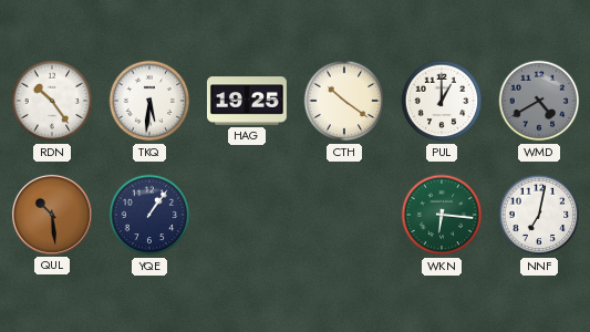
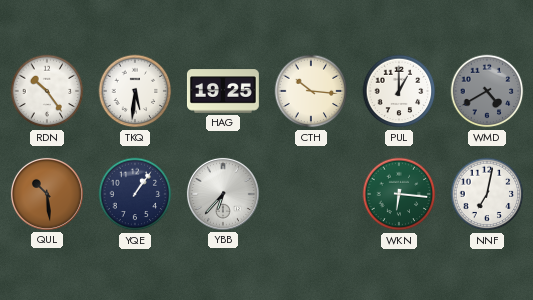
CTH: 10:21 -> 10:16
YBB: none -> 6:37
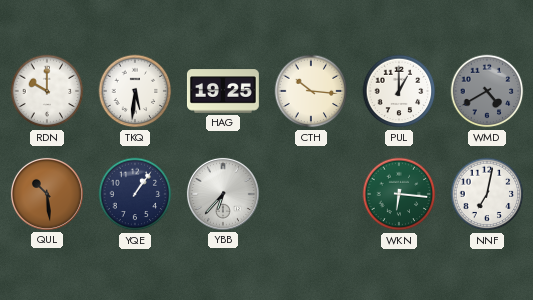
RDN: 10:24 -> 10:00
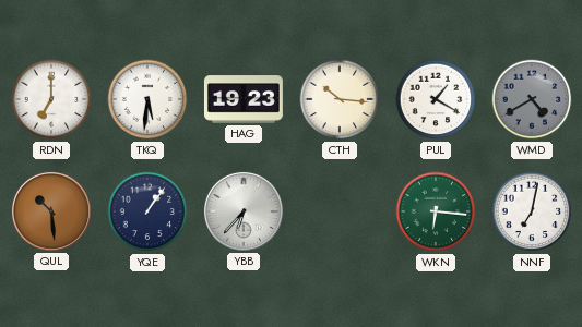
RDN: 10:00 -> 7:00
HAG: 19:25 -> 19:23
PUL: 1:00 -> 1:20
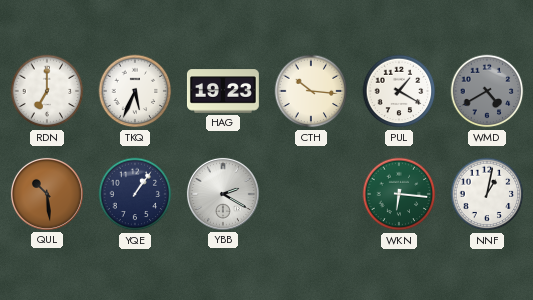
TKQ: 5:31 -> 5:34
YBB: 6:37 -> 2:20
NNF: 7:02 -> 1:02
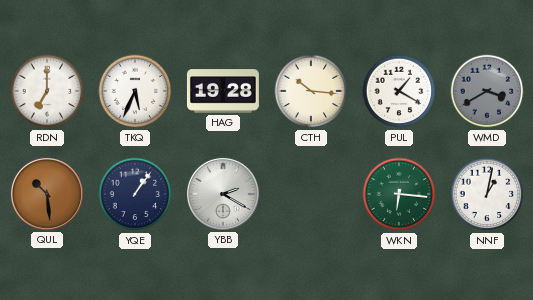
HAG: 19:23 -> 19:28
WMD: 4:40 -> 3:40
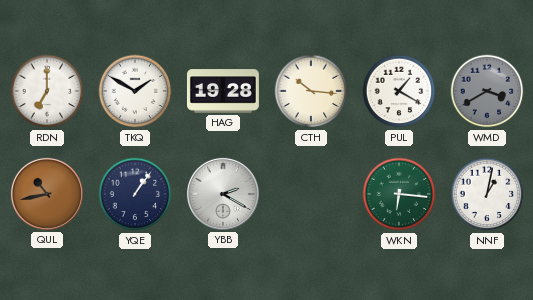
TKQ: 5:34 -> 1:50
QUL: 10:29 -> 10:43
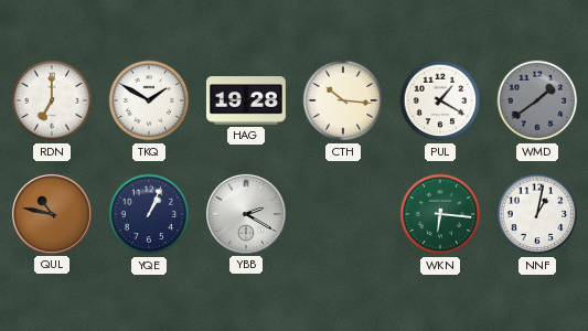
WMD: 3:40 -> 1:39
QUL: 10:43 -> 10:47
YQE: 1:06 -> 1:04
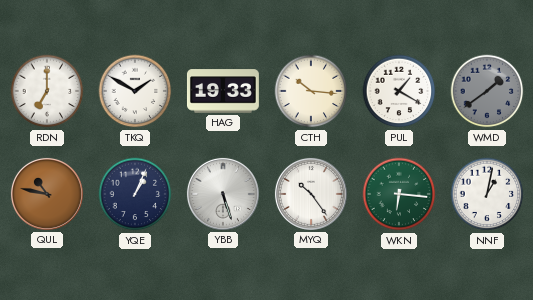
HAG: 19:28 -> 19:33
YBB: 2:20 -> 5:27
MYQ: none -> 10:24
